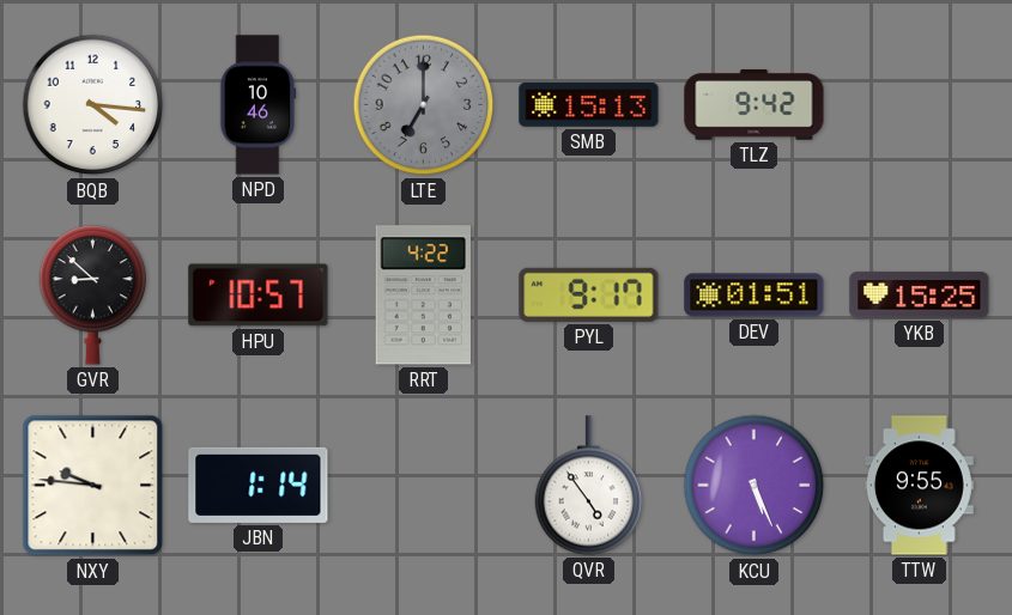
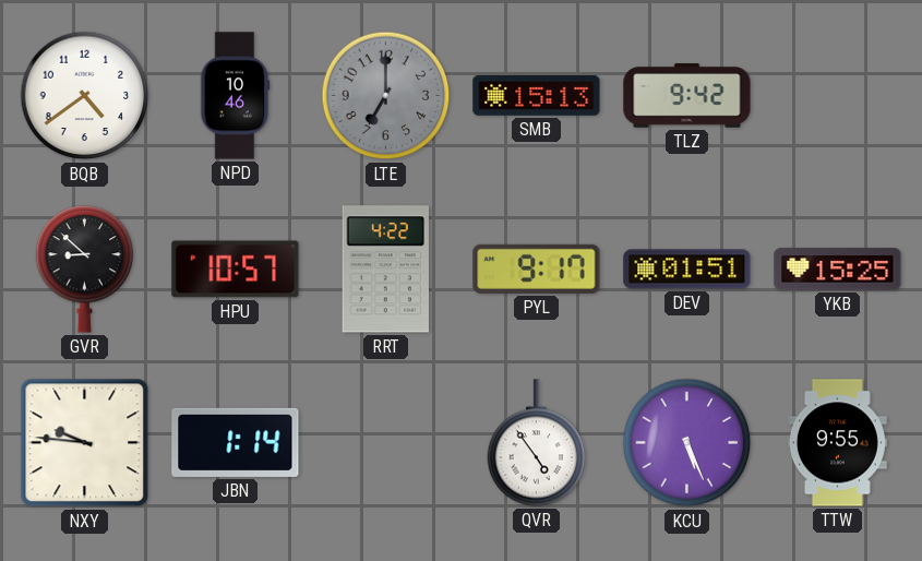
BQB: 4:16 -> 4:39
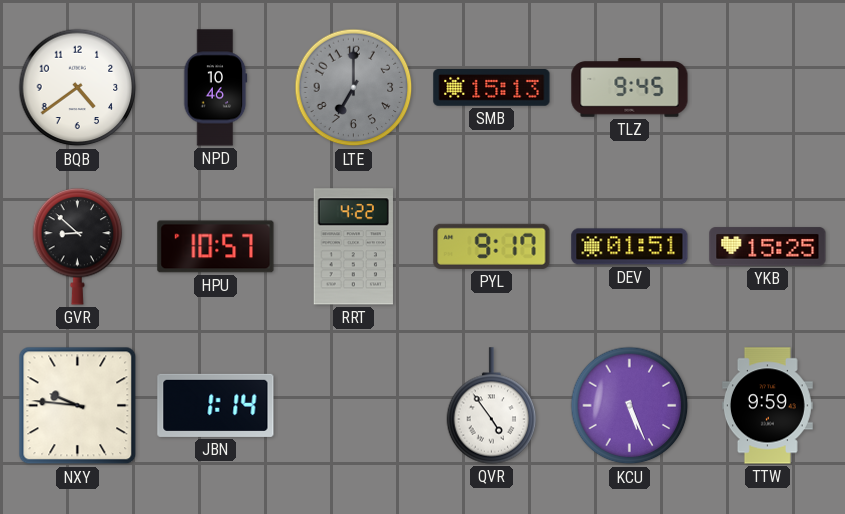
TLZ: 9:42 -> 9:45
TTW: 9:55 -> 9:59
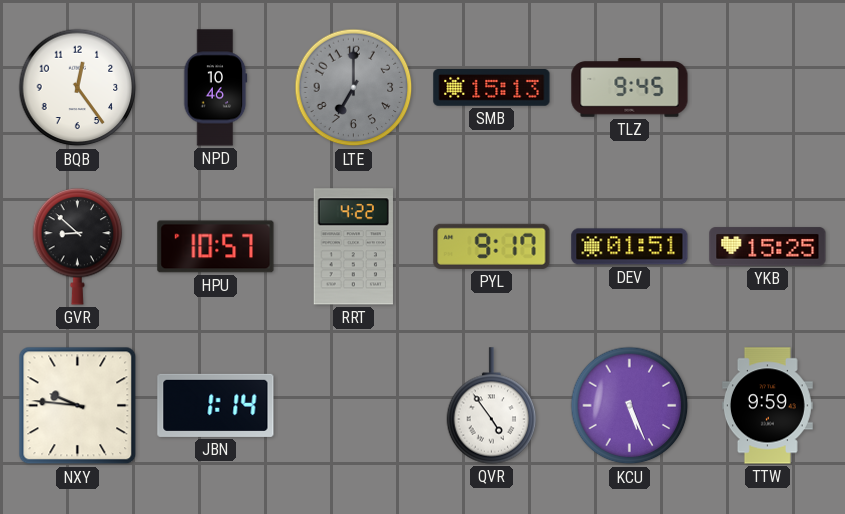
BQB: 4:39 -> 12:24
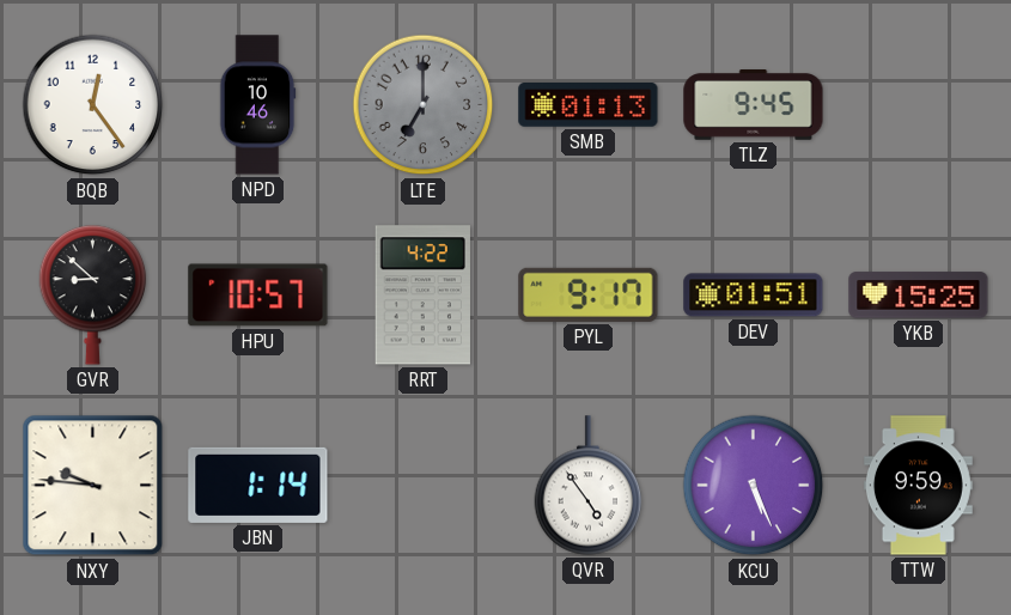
SMB: 15:13 -> 01:13
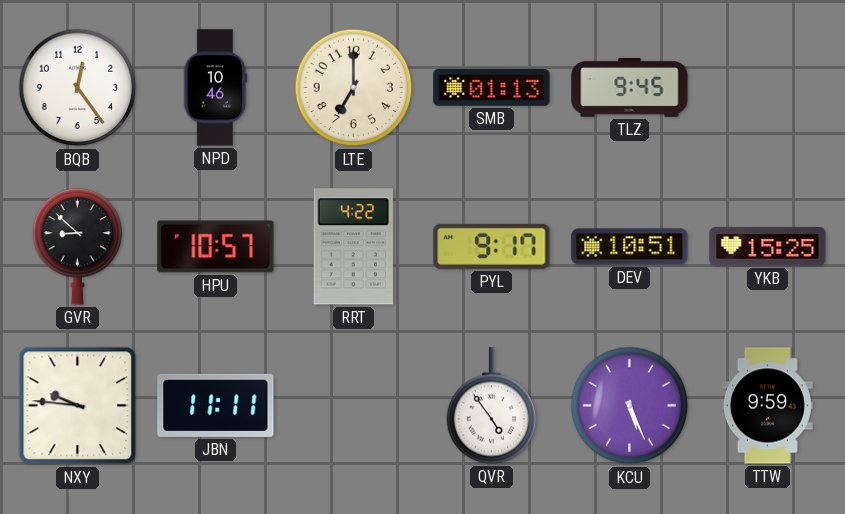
LTE dial: grey -> cream
DEV: 01:51 -> 10:51
JBN: 1:14 -> 11:11
